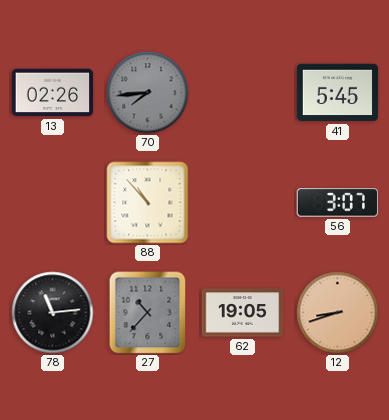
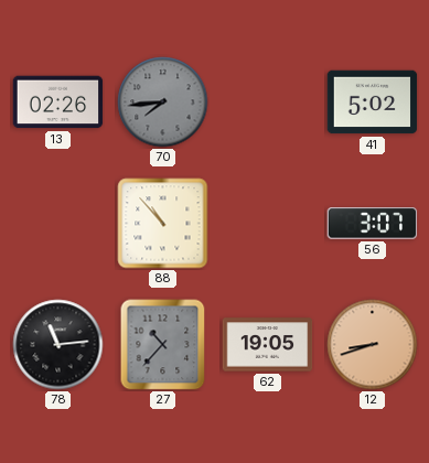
41: 5:45 -> 5:02
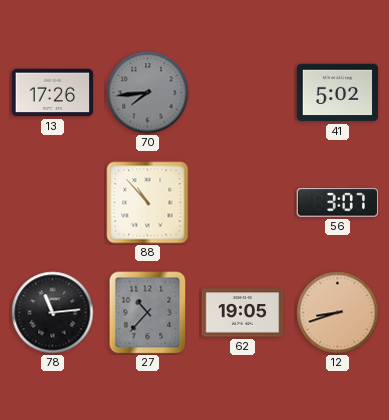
13: 02:26 -> 17:26
